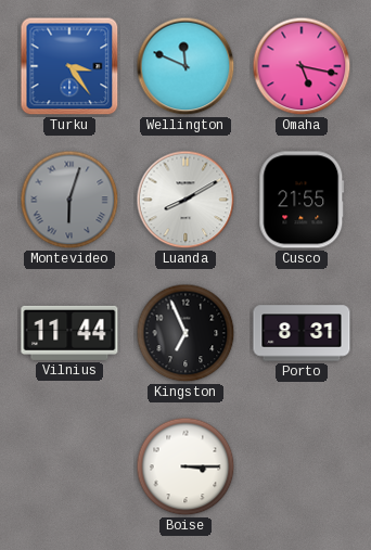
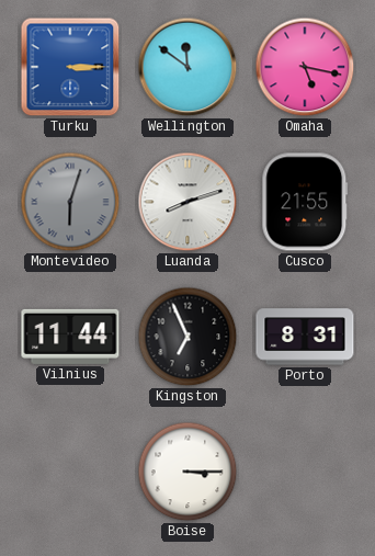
Turku: 3:24 -> 3:15
Wellington: 11:49 -> 11:51
Luanda: 8:10 -> 8:12
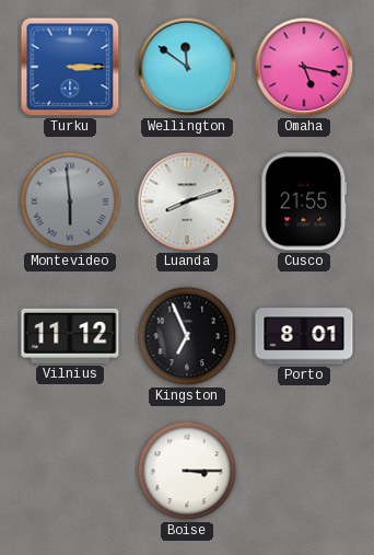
Montevideo: 6:03 -> 5:59
Vilnius: 11:44 -> 11:12
Porto: 8:31 -> 8:01
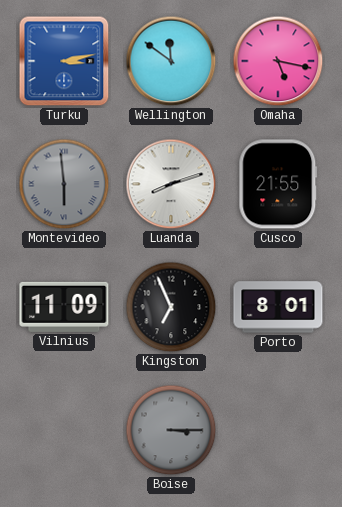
Turku: 3:15 -> 3:13
Vilnius: 11:12 -> 11:09
Boise dial: white -> grey
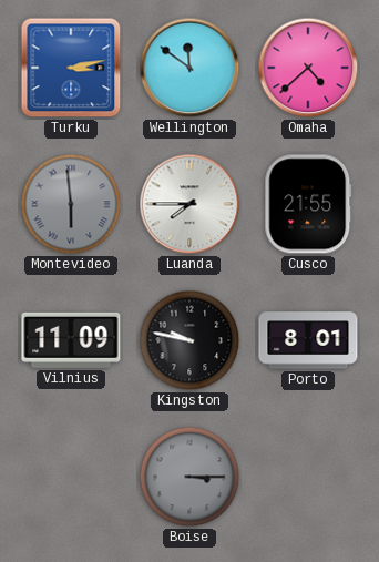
Omaha: 5:17 -> 4:38
Luanda: 8:12 -> 7:45
Kingston: 6:56 -> 9:47
